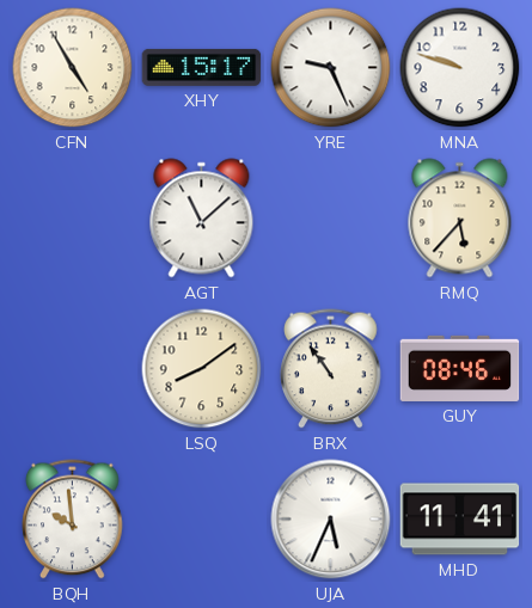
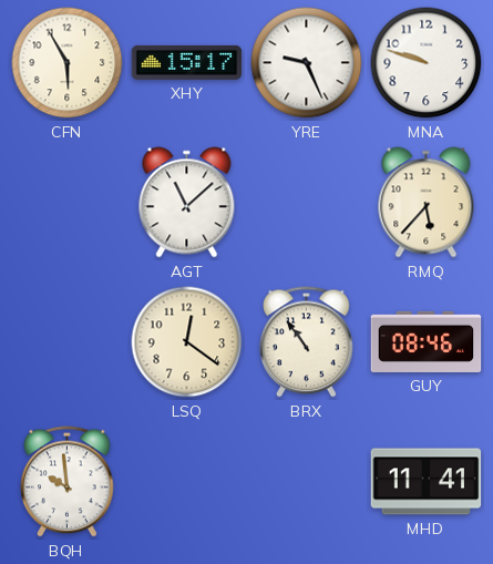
CFN: 4:55 -> 5:55
LSQ: 8:09 -> 12:21
UJA: 5:34 -> none
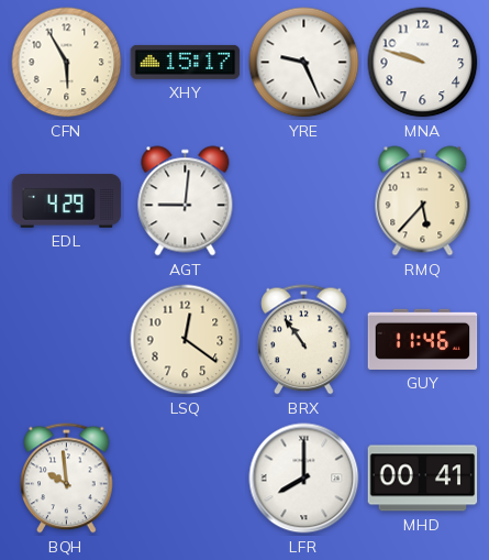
EDL: none -> 4:29
AGT: 11:08 -> 9:01
GUY: 08:46 -> 11:46
LFR: none -> 8:00
MHD: 11:41 -> 00:41
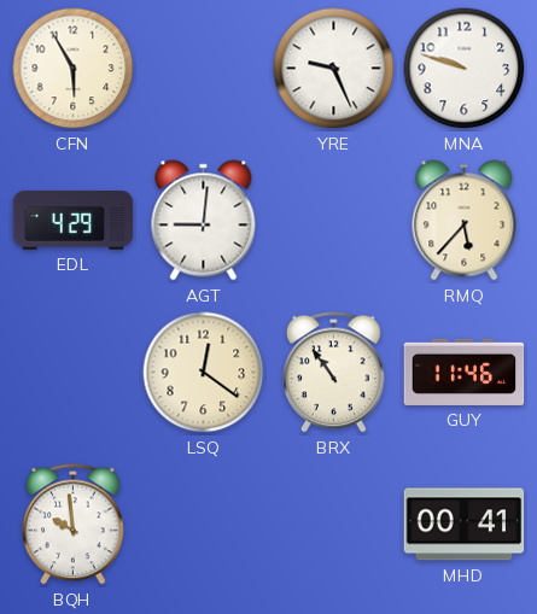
XHY: 15:17 -> none
LFR: 8:00 -> none
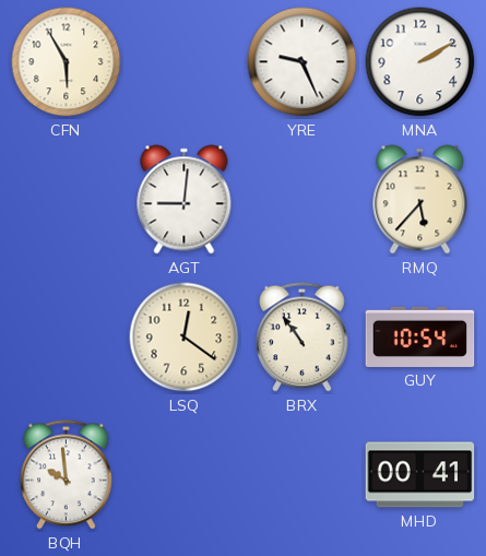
MNA: 9:48 -> 2:10
EDL: 4:29 -> none
GUY: 11:46 -> 10:54
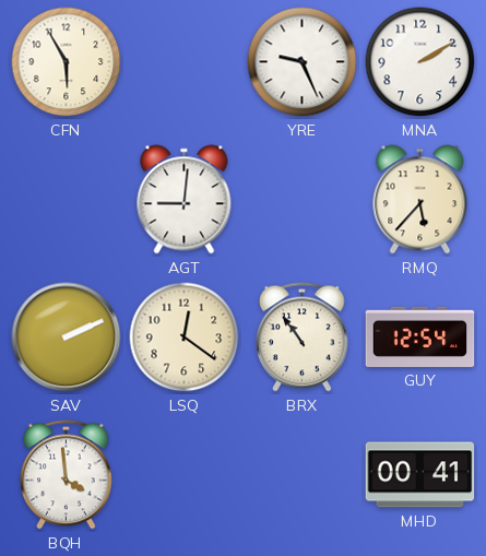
SAV: none -> 2:11
GUY: 10:54 -> 12:54
BQH: 9:59 -> 3:59
